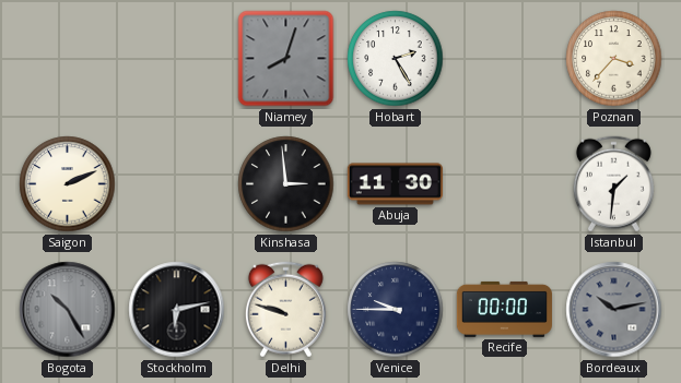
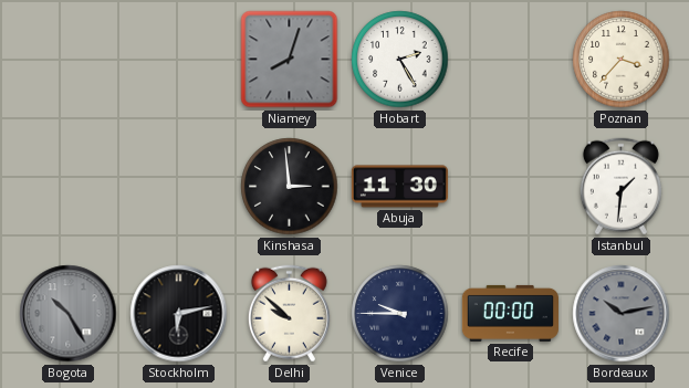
Saigon: 2:11 -> none
Delhi: 9:48 -> 9:52
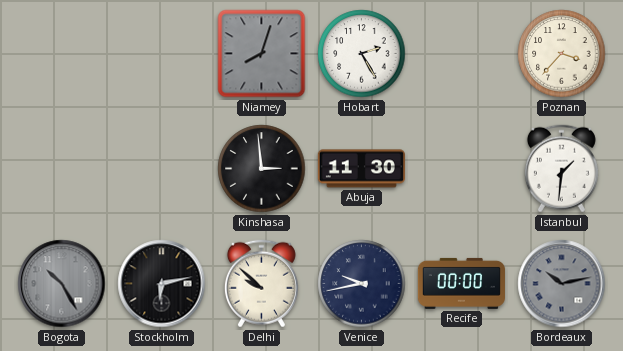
Venice: 9:45 -> 9:43
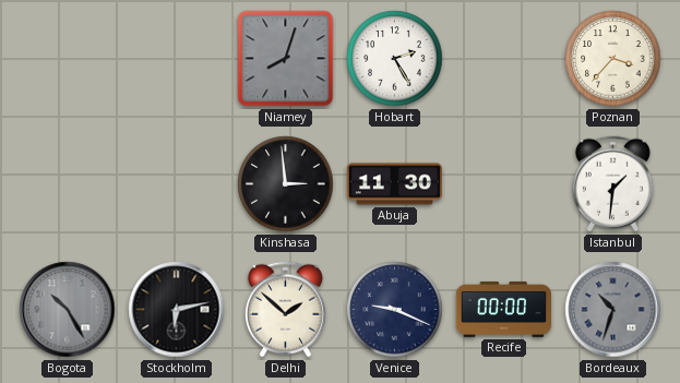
Delhi: 9:52 -> 1:52
Venice: 9:43 -> 9:19
Bordeaux: 10:13 -> 10:33
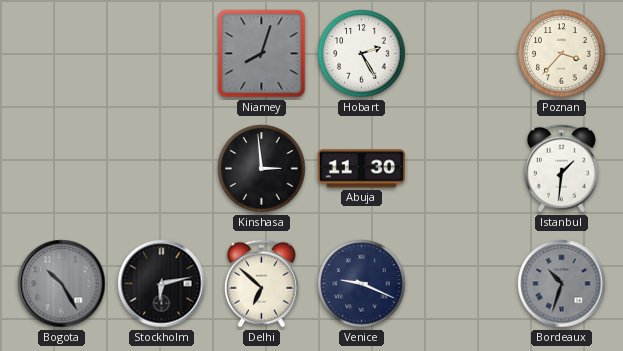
Delhi: 1:52 -> 6:52
Recife: 00:00 -> none
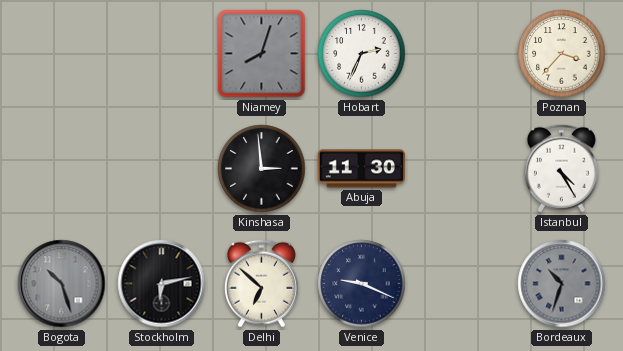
Hobart: 2:25 -> 2:34
Istanbul: 1:31 -> 4:25
Bogota: 10:25 -> 10:27
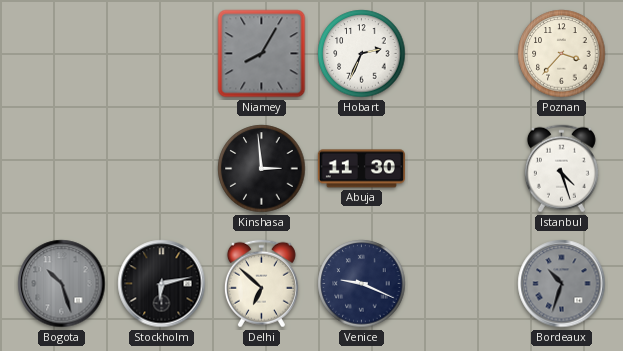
Niamey: 8:03 -> 8:05
Istanbul: 4:25 -> 4:27
